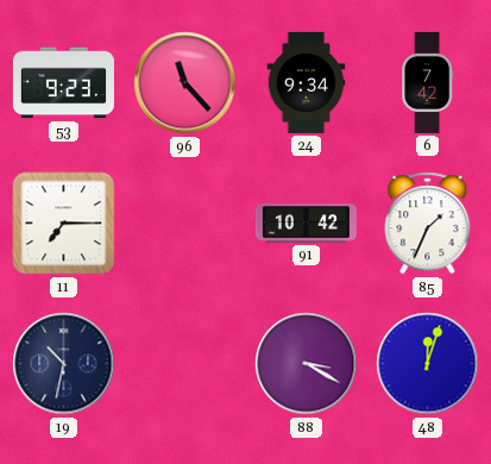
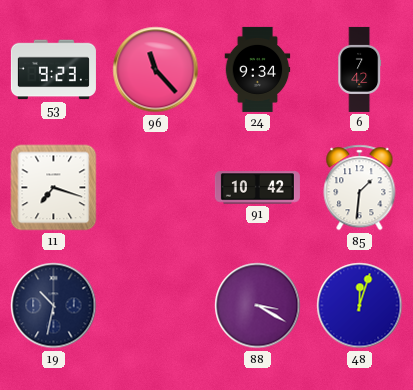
11: 7:15 -> 7:18
85: 1:34 -> 1:31
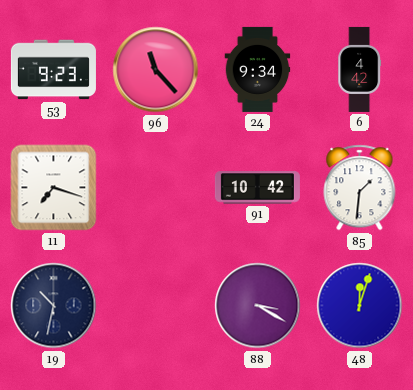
6: 7:42 -> 4:42
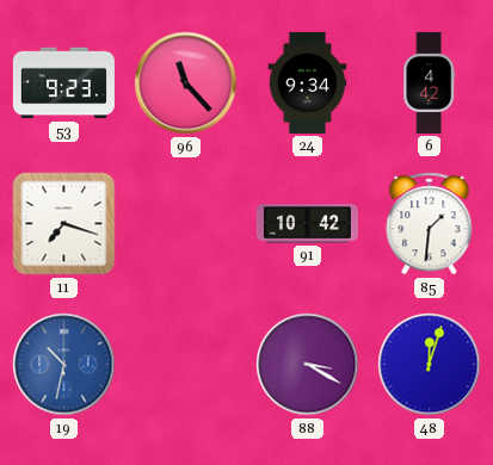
19 dial: navy -> blue
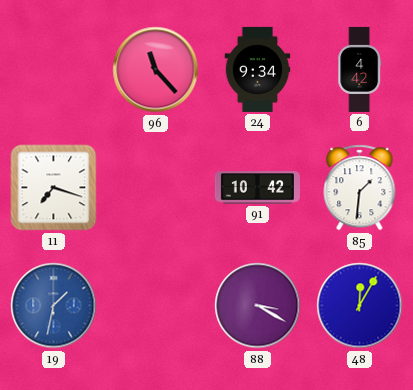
53: 9:23 -> none
19: 10:32 -> 1:32
48: 12:03 -> 12:05
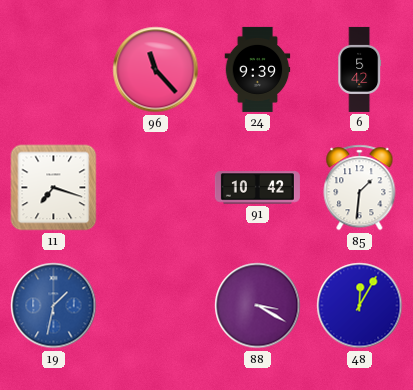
24: 9:34 -> 9:39
6: 4:42 -> 5:42
